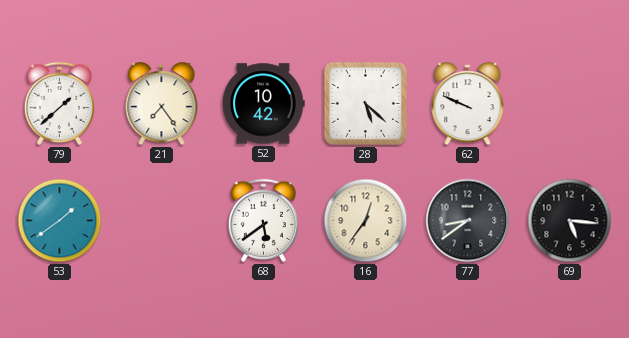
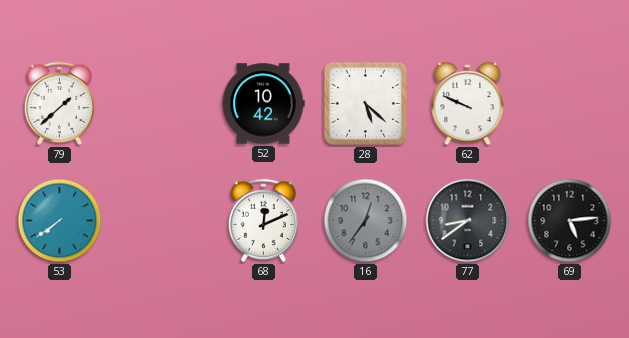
21: 7:24 -> none
53: 1:39 -> 7:39
68: 5:39 -> 12:11
16 dial: cream -> grey
69: 5:16 -> 5:14
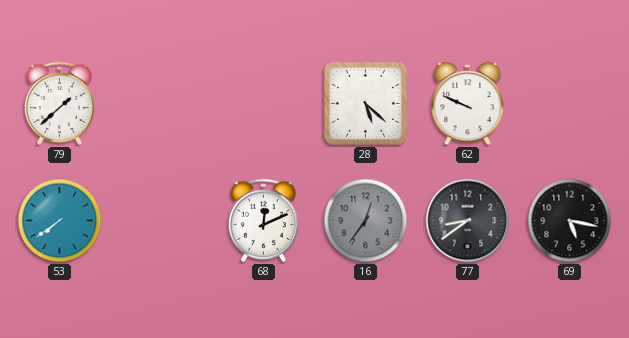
52: 10:42 -> none
69: 5:14 -> 5:17
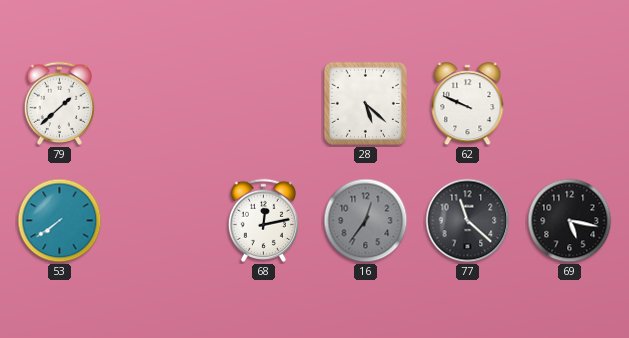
68: 12:11 -> 12:13
77: 8:39 -> 11:22
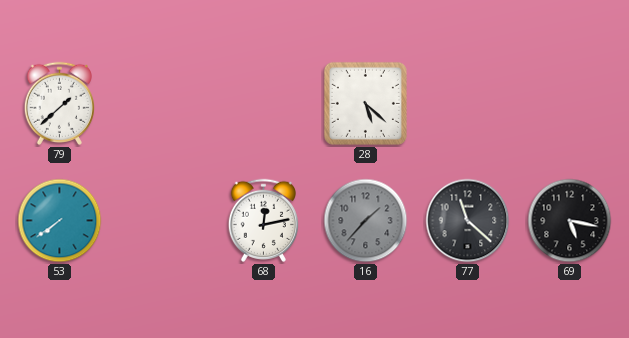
62: 9:49 -> none
16: 12:36 -> 1:37
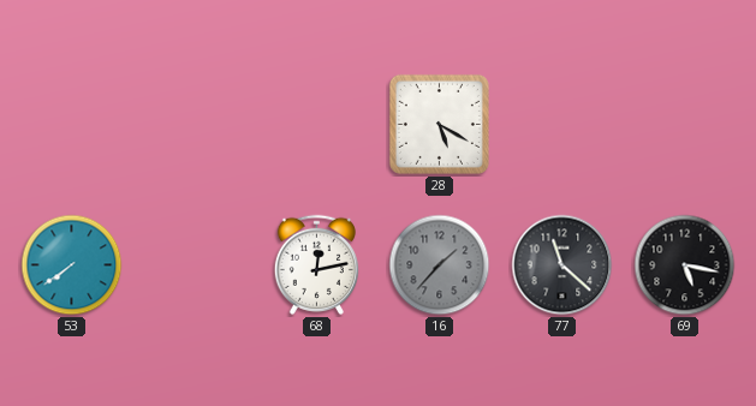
79: 1:38 -> none
28: 5:22 -> 5:20
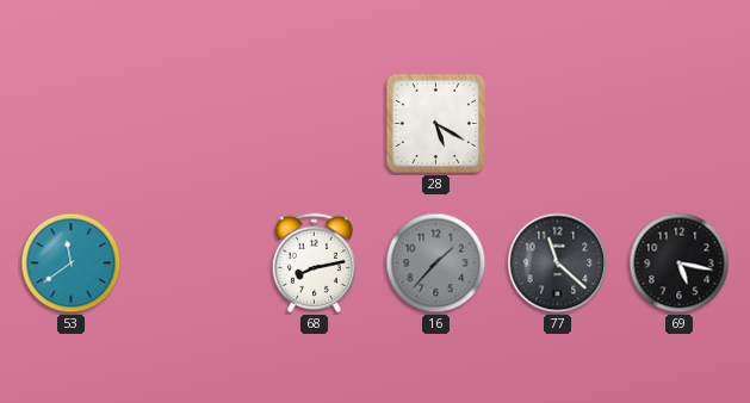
53: 7:39 -> 11:39
68: 12:13 -> 8:13
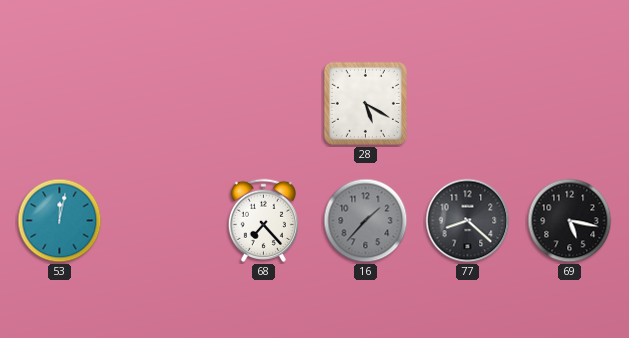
53: 11:39 -> 12:02
68: 8:13 -> 7:23
77: 11:22 -> 8:22
